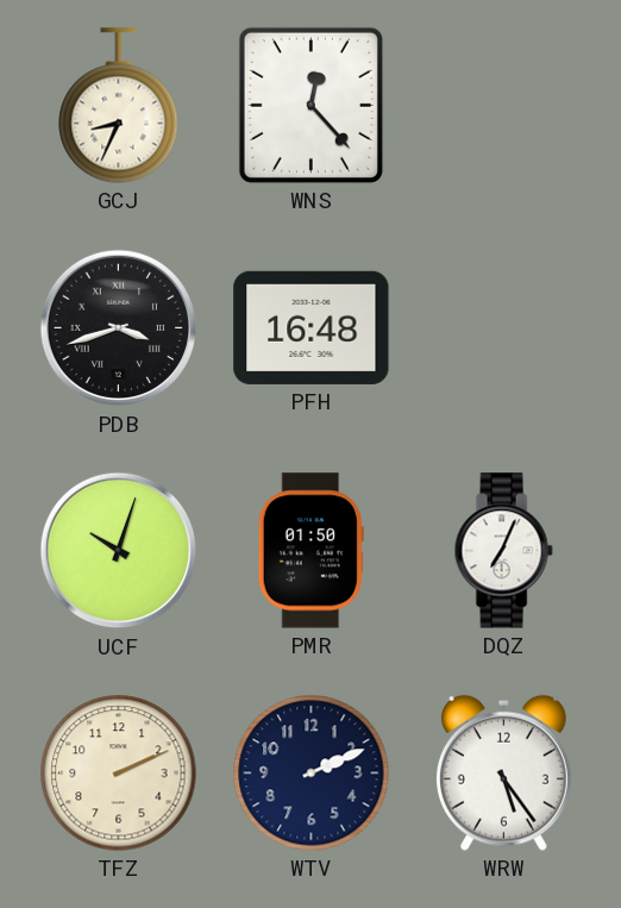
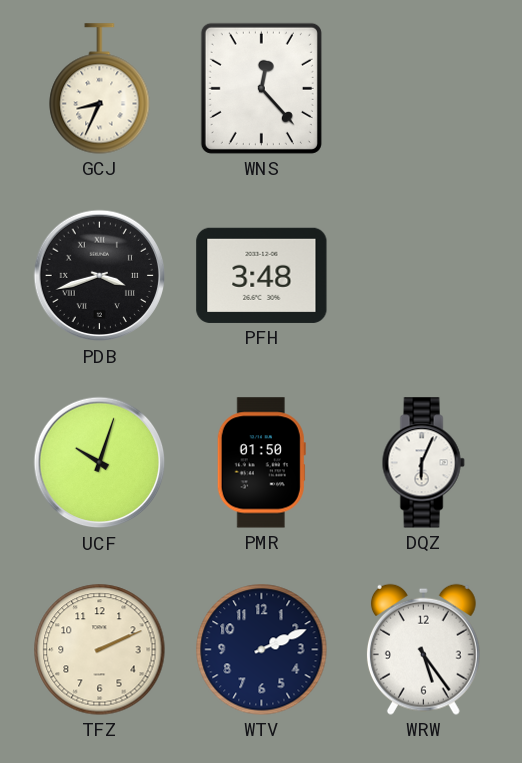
PFH: 16:48 -> 3:48
DQZ: 7:04 -> 6:04
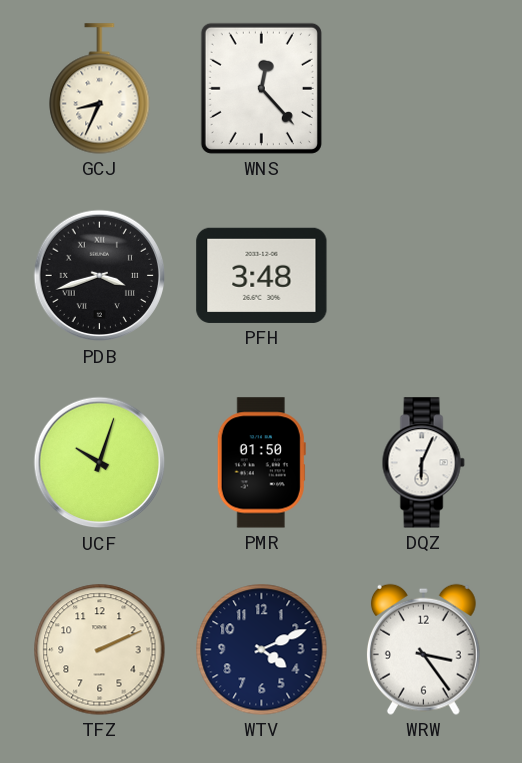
WTV: 2:11 -> 4:11
WRW: 5:24 -> 3:24
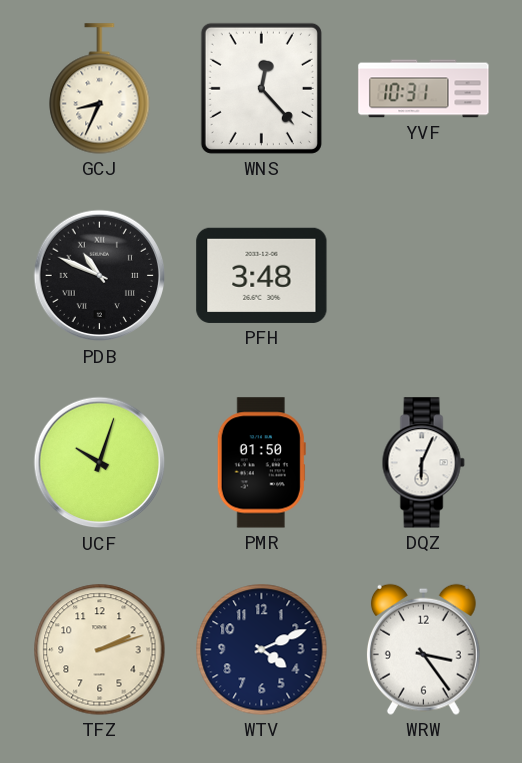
YVF: none -> 10:31
PDB: 3:42 -> 10:49
TFZ: 2:11 -> 2:12
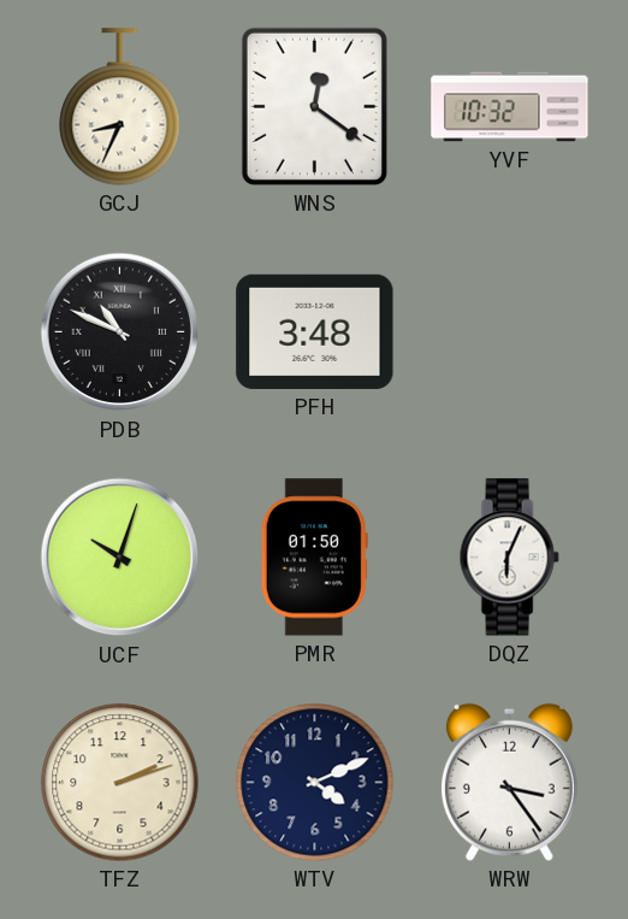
WNS: 12:23 -> 12:21
YVF: 10:31 -> 10:32
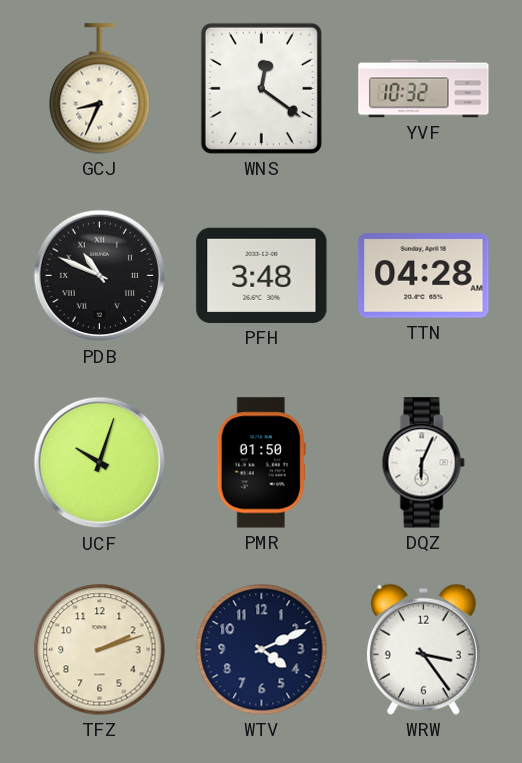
TTN: none -> 04:28
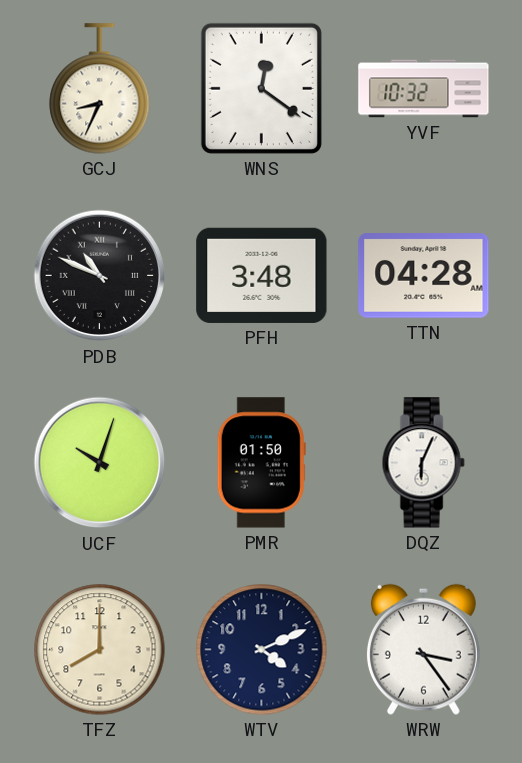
TFZ: 2:12 -> 8:00
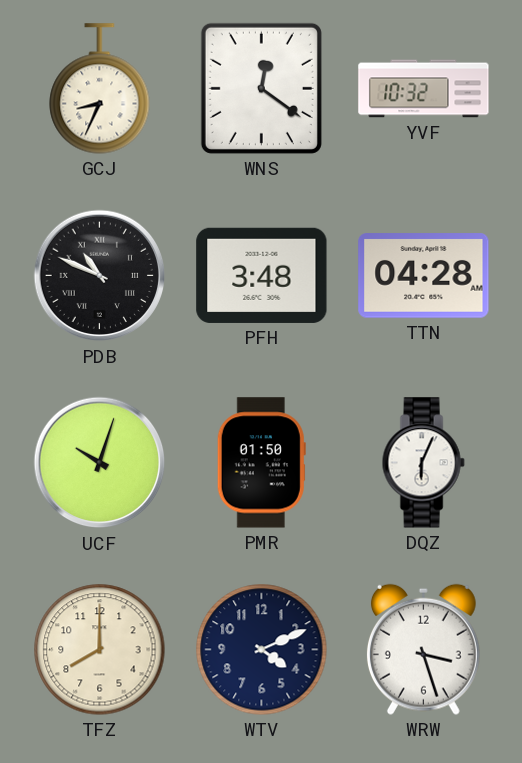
WRW: 3:24 -> 3:27
